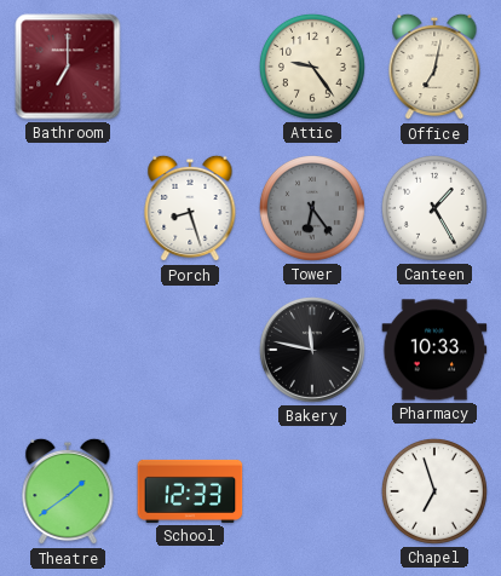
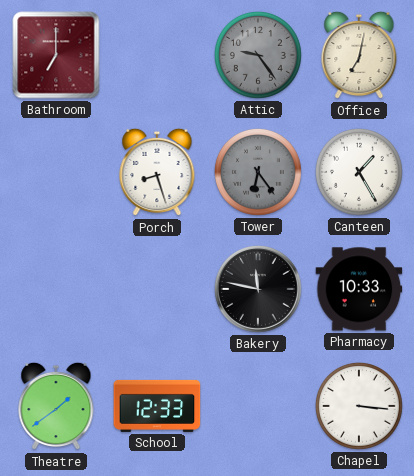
Attic dial: cream -> grey
Chapel: 6:57 -> 3:16
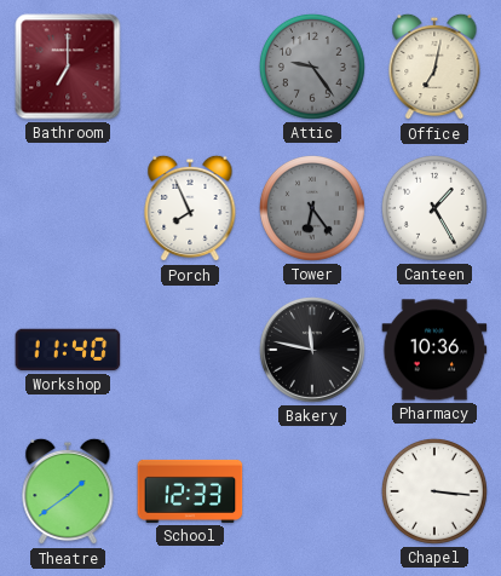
Porch: 8:27 -> 7:56
Workshop: none -> 11:40
Pharmacy: 10:33 -> 10:36
